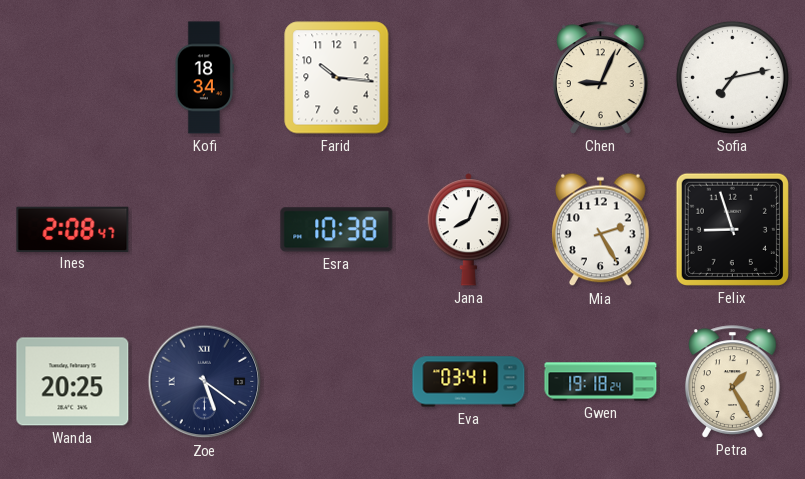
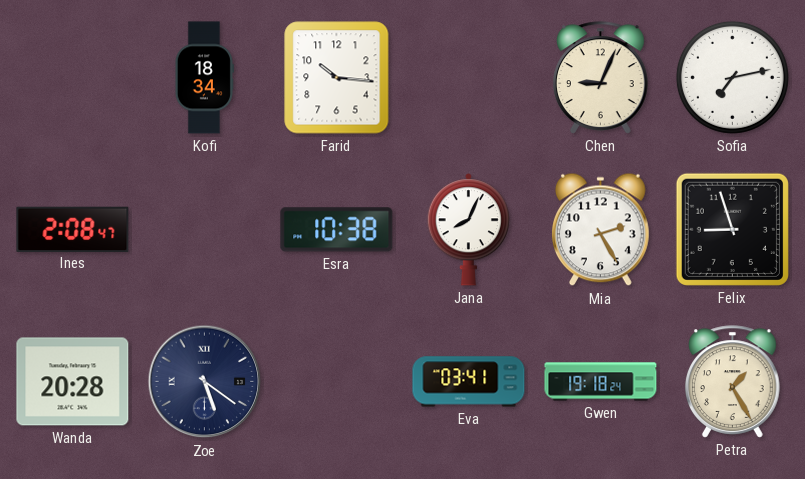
Wanda: 20:25 -> 20:28
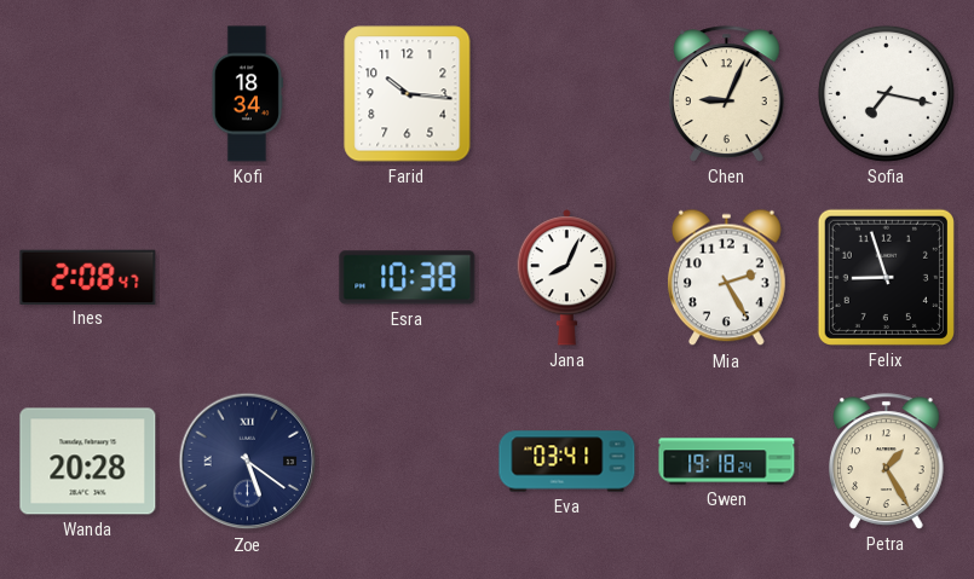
Sofia: 7:13 -> 7:17
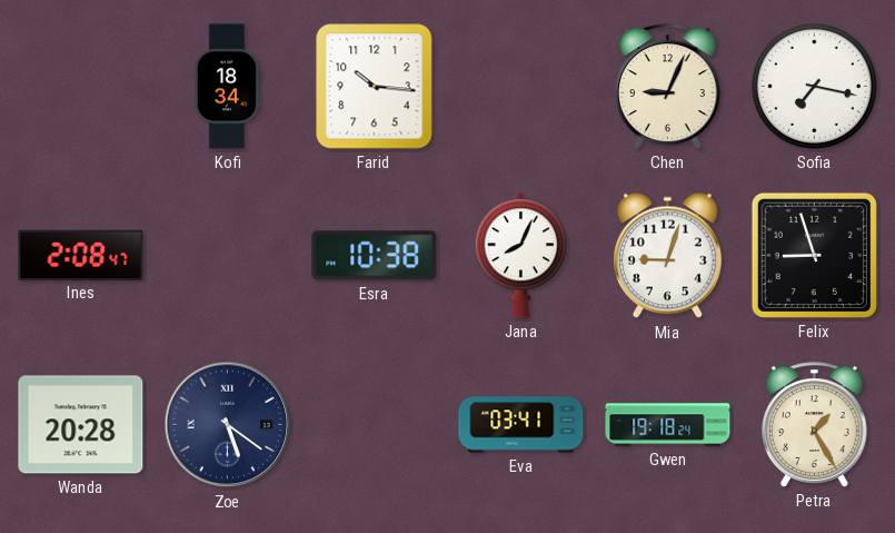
Mia: 2:25 -> 9:03
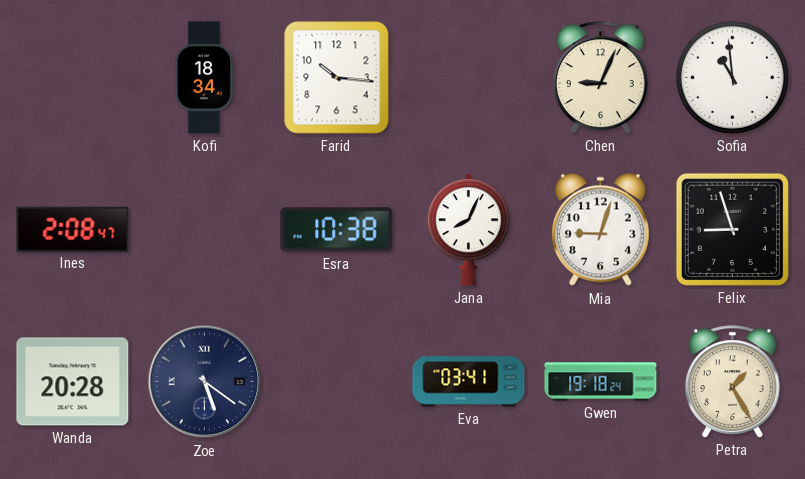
Sofia: 7:17 -> 10:59
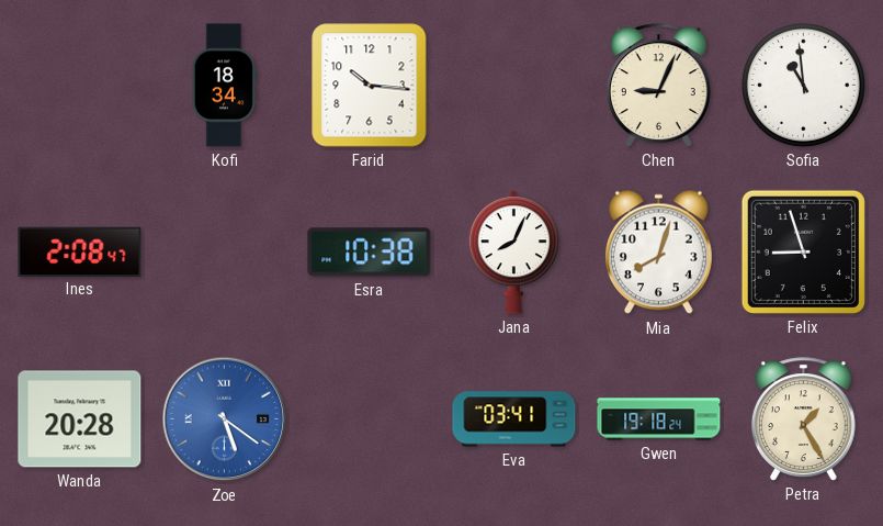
Mia: 9:03 -> 8:03
Zoe dial: navy -> blue
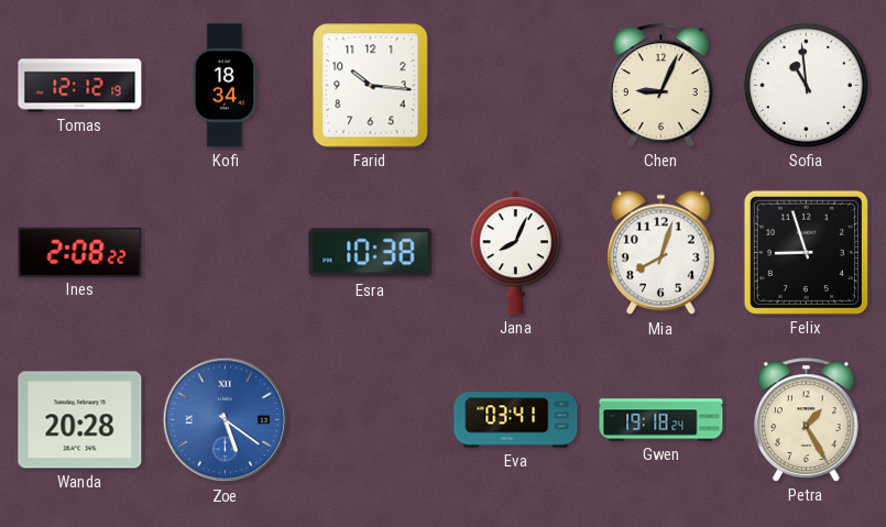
Tomas: none -> 12:12
Ines: 2:08:47 -> 2:08:22
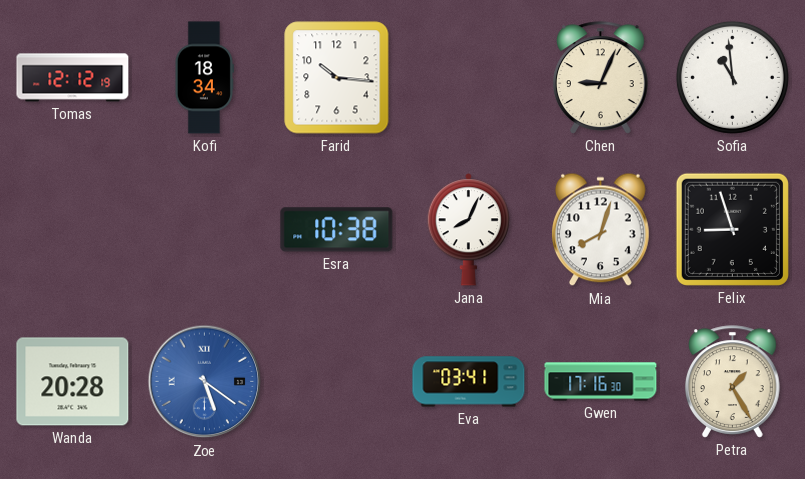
Ines: 2:08 -> none
Gwen: 19:18 -> 17:16
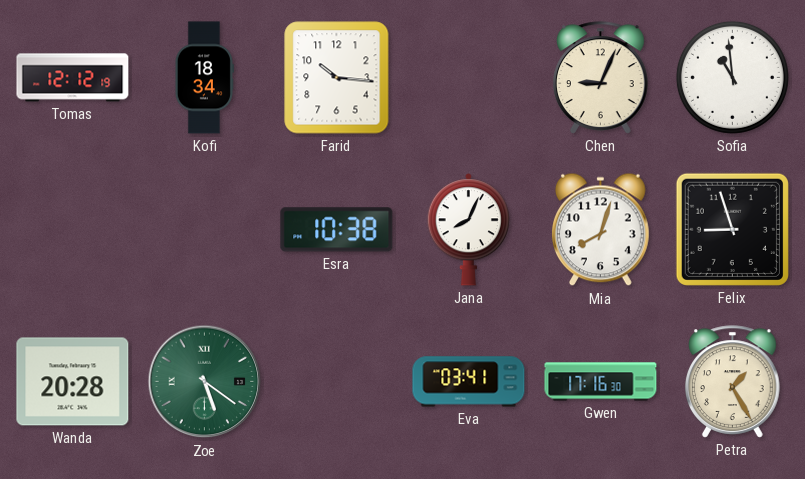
Zoe dial: blue -> green
